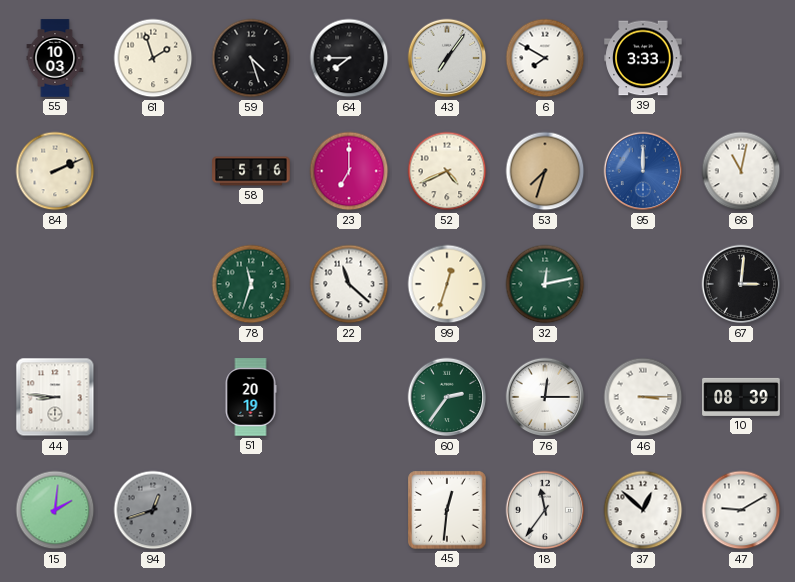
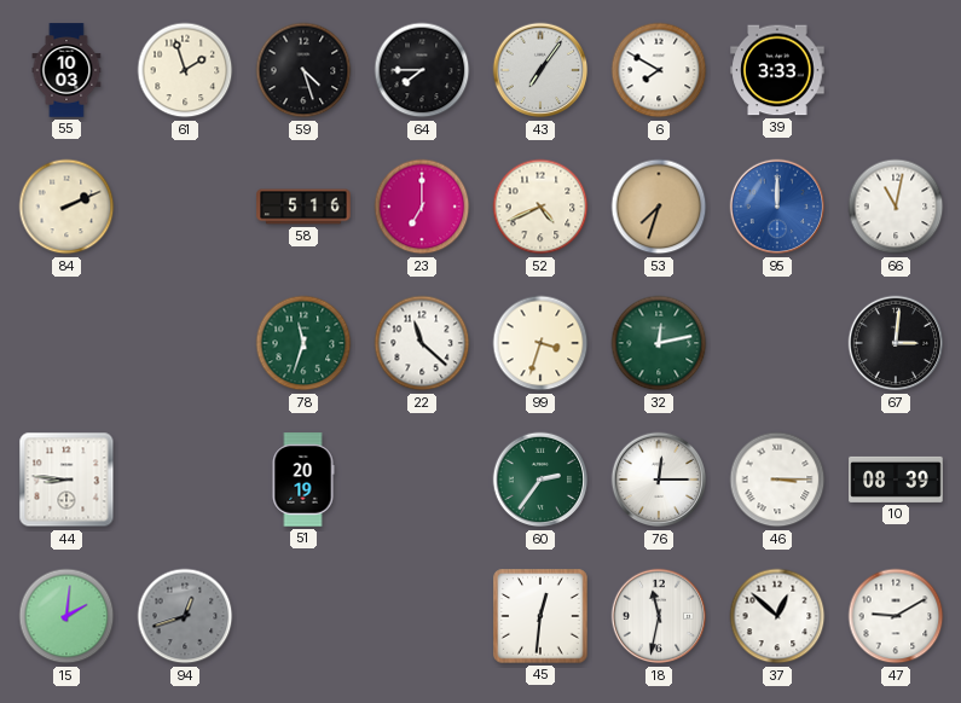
99: 12:33 -> 3:33
18: 11:36 -> 11:32
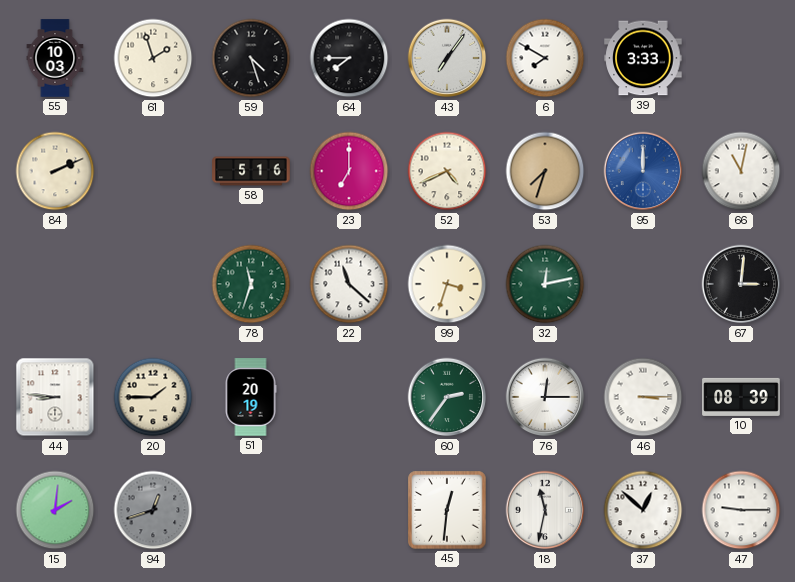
20: none -> 1:45
47: 9:10 -> 9:15
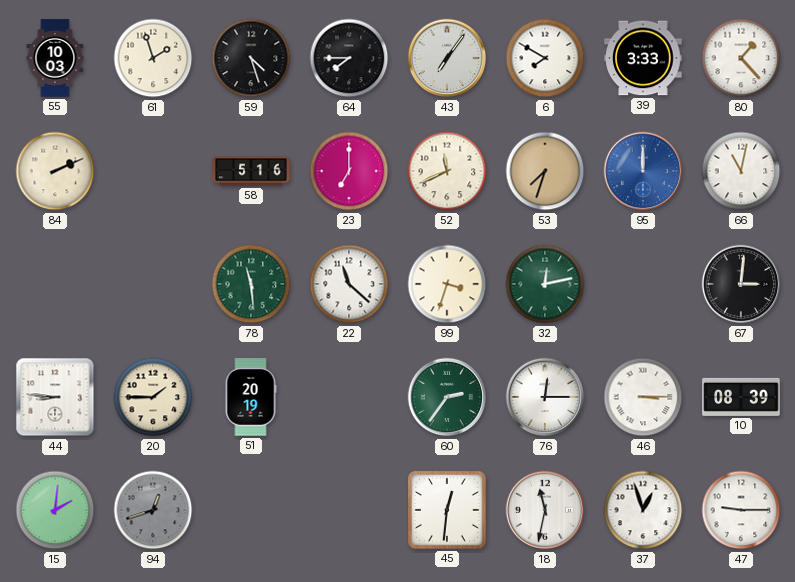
80: none -> 1:23
52: 4:41 -> 11:41
78: 11:33 -> 11:29
37: 12:52 -> 12:57
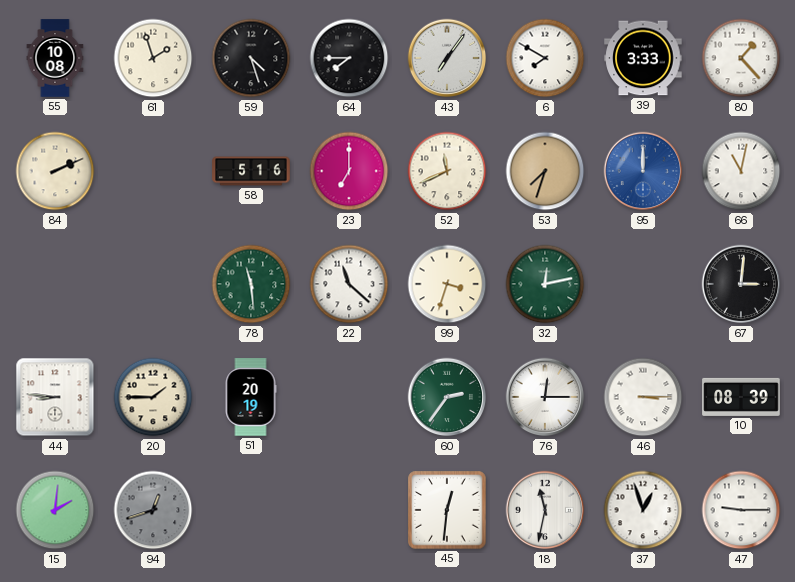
55: 10:03 -> 10:08
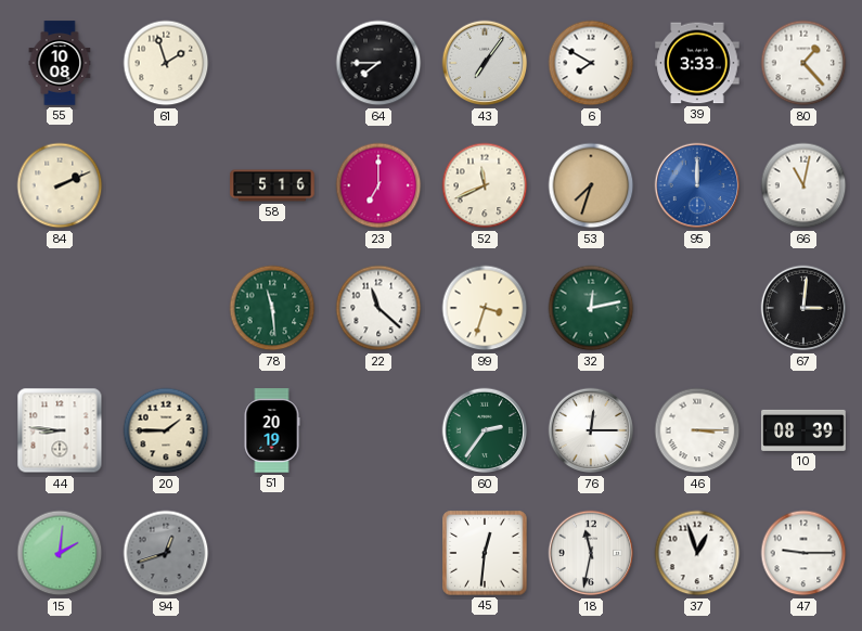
59: 4:27 -> none
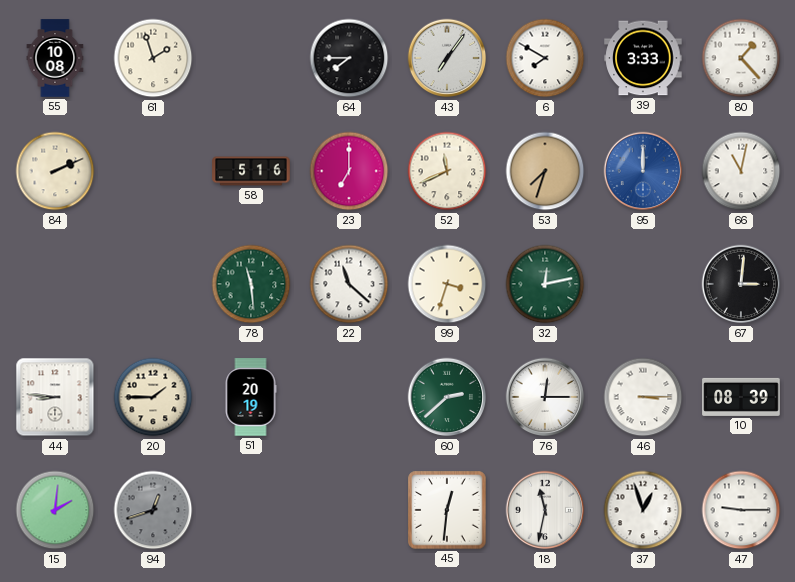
60: 2:36 -> 2:38
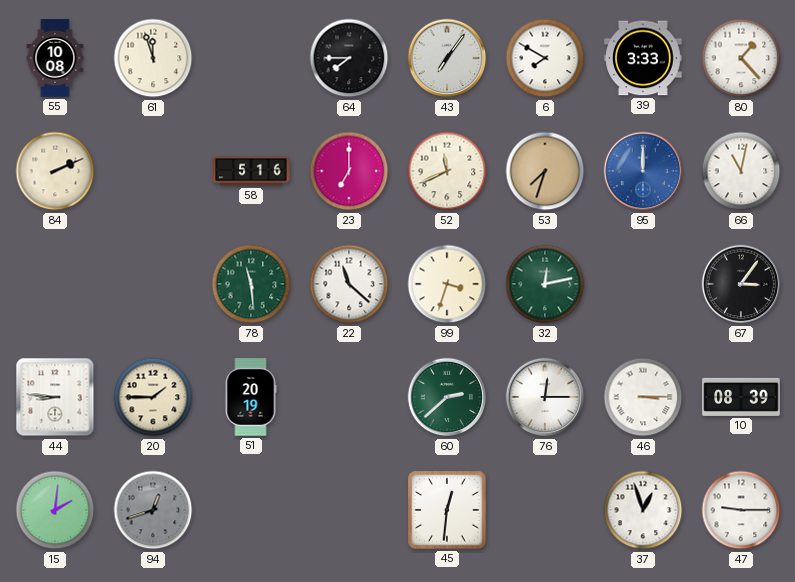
61: 1:57 -> 11:57
67: 3:01 -> 3:06
18: 11:32 -> none
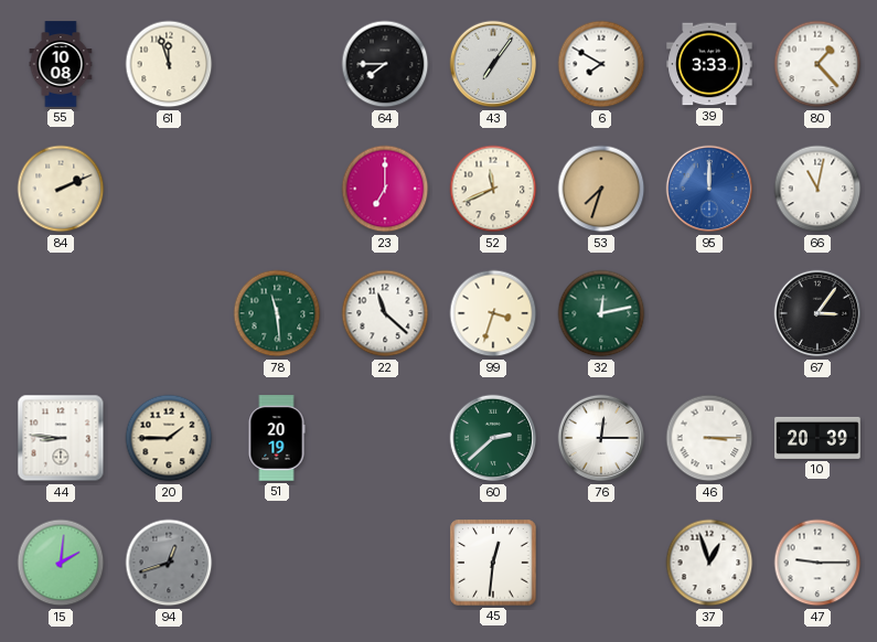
58: 5:16 -> none
10: 08:39 -> 20:39
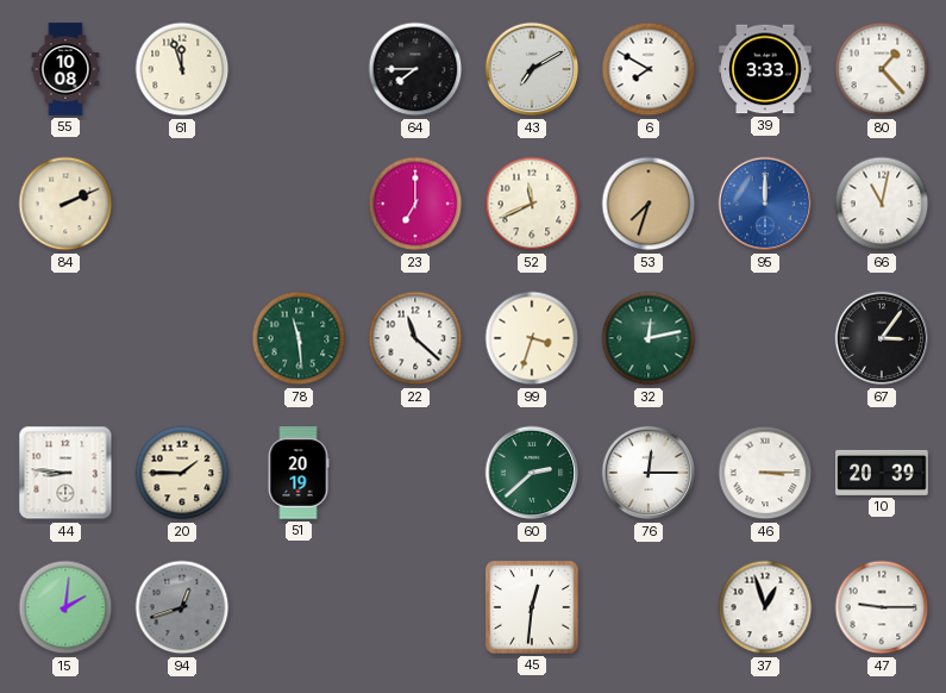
43: 7:06 -> 7:10
